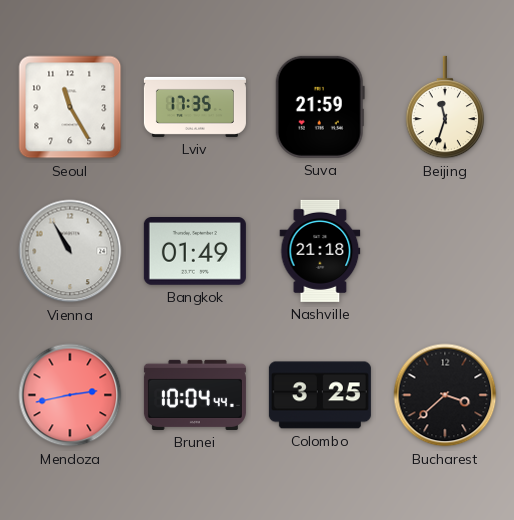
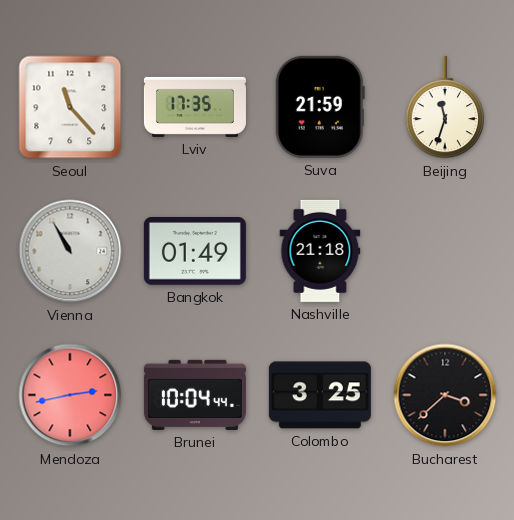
Seoul: 11:25 -> 11:23
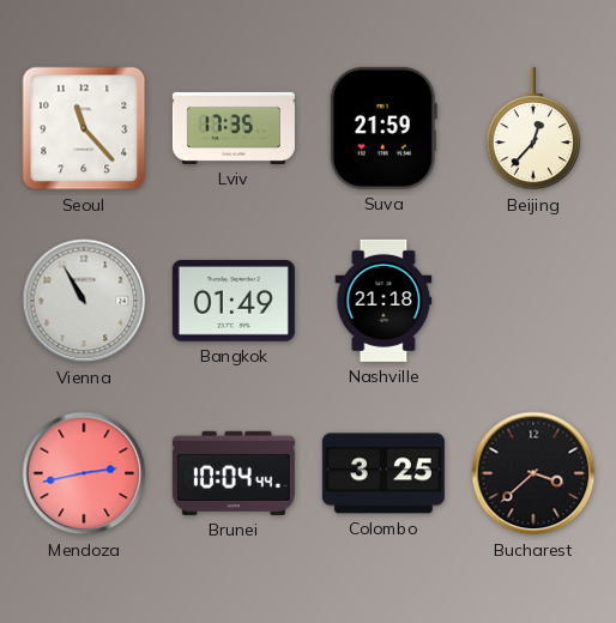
Beijing: 11:33 -> 12:37
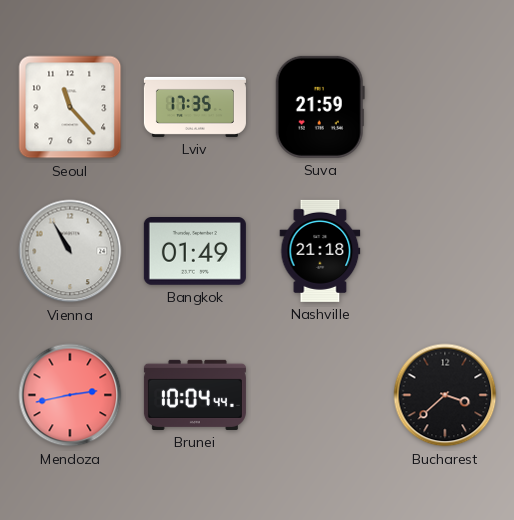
Beijing: 12:37 -> none
Colombo: 3:25 -> none
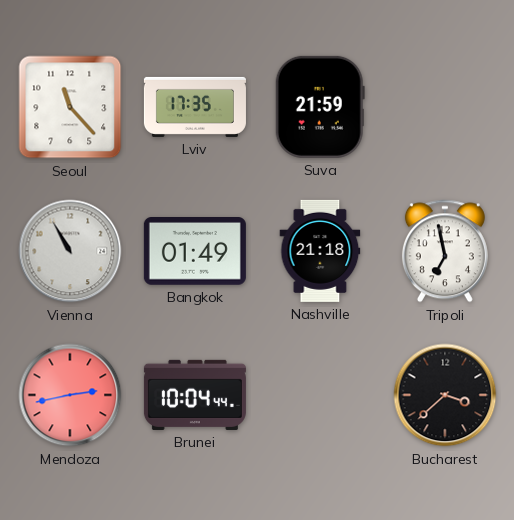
Tripoli: none -> 6:58
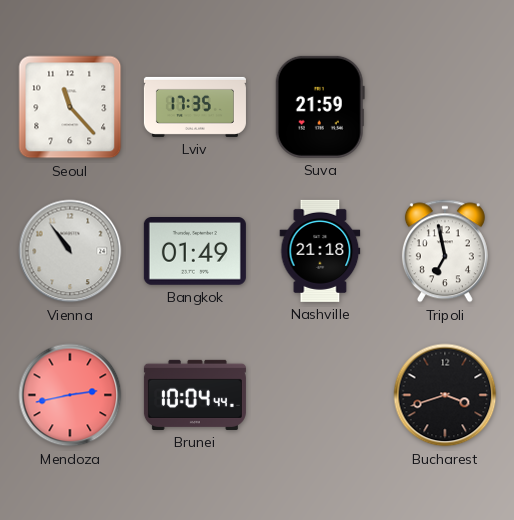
Vienna: 10:55 -> 10:54
Bucharest: 3:38 -> 3:42
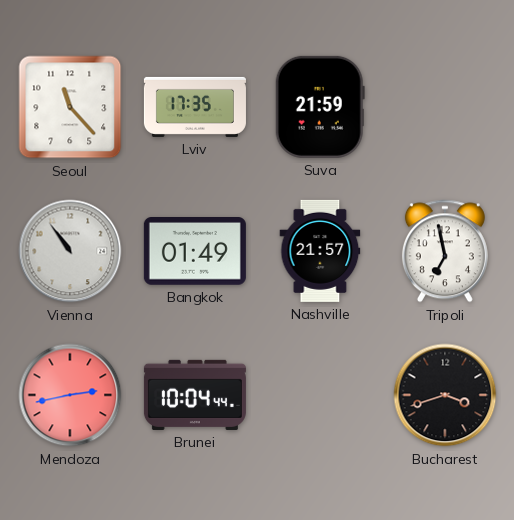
Nashville: 21:18 -> 21:57
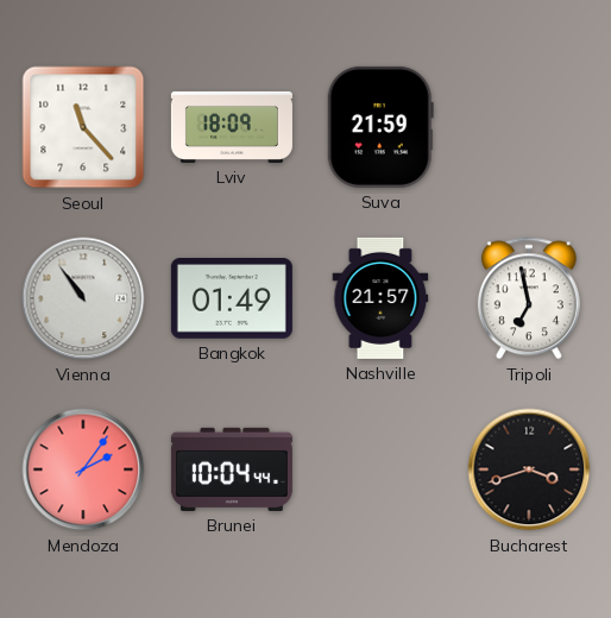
Lviv: 17:35 -> 18:09
Mendoza: 2:43 -> 2:06
